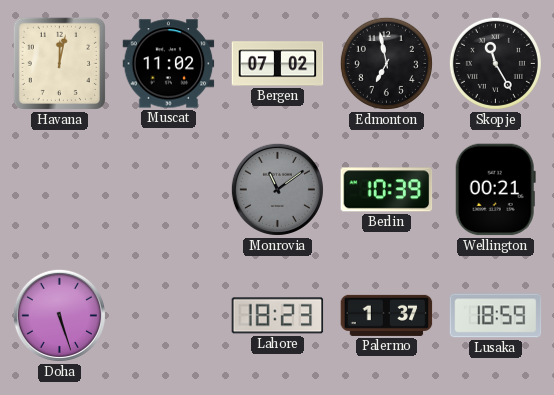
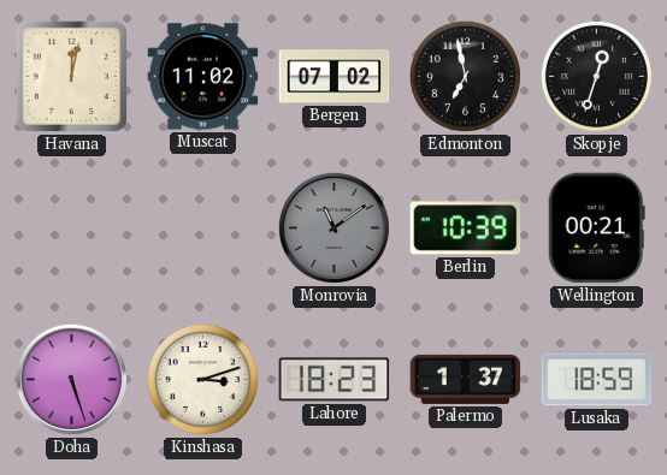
Skopje: 11:25 -> 12:33
Kinshasa: none -> 3:12
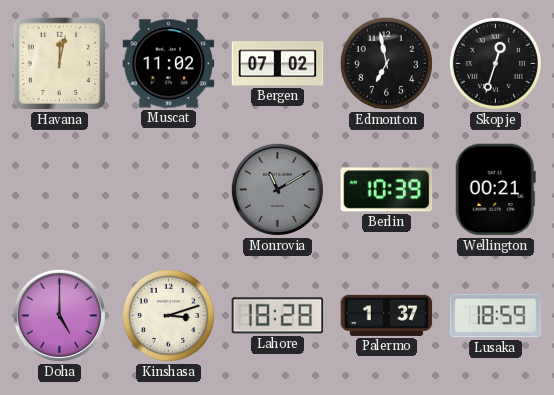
Monrovia: 11:09 -> 11:10
Doha: 5:27 -> 5:00
Lahore: 18:23 -> 18:28
